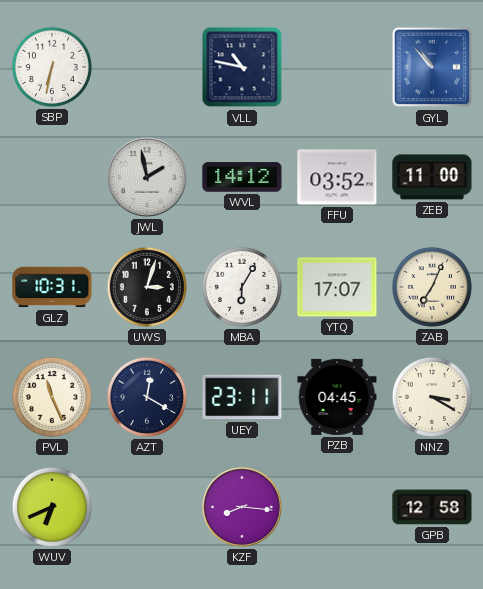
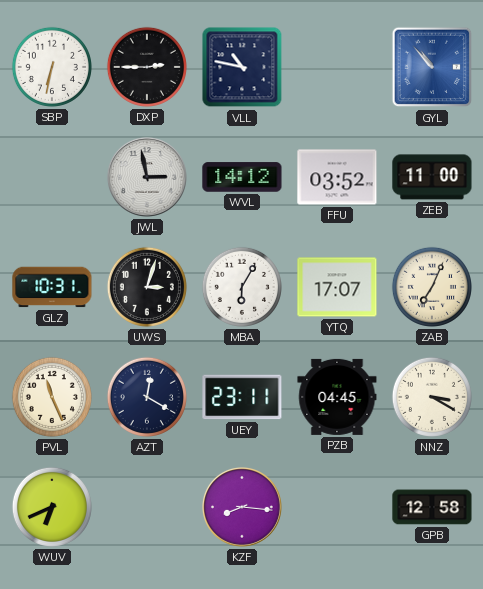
DXP: none -> 2:45
JWL: 1:58 -> 2:58
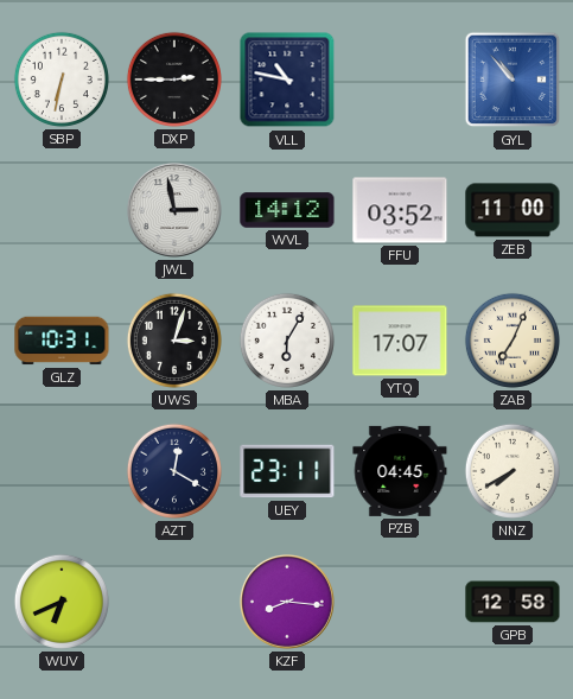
PVL: 11:26 -> none
NNZ: 3:20 -> 7:40
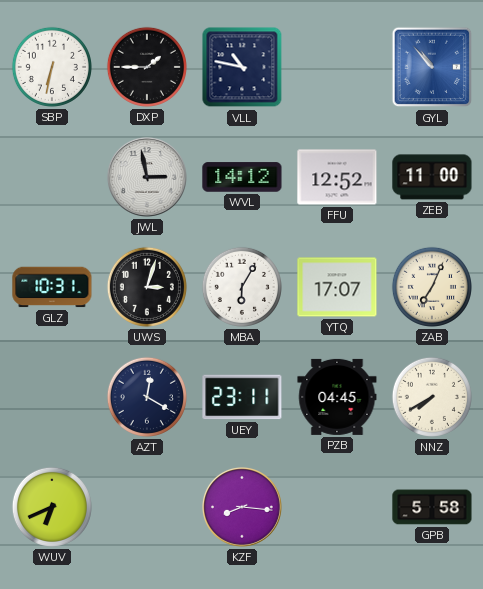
DXP: 2:45 -> 1:45
FFU: 03:52 -> 12:52
GPB: 12:58 -> 5:58
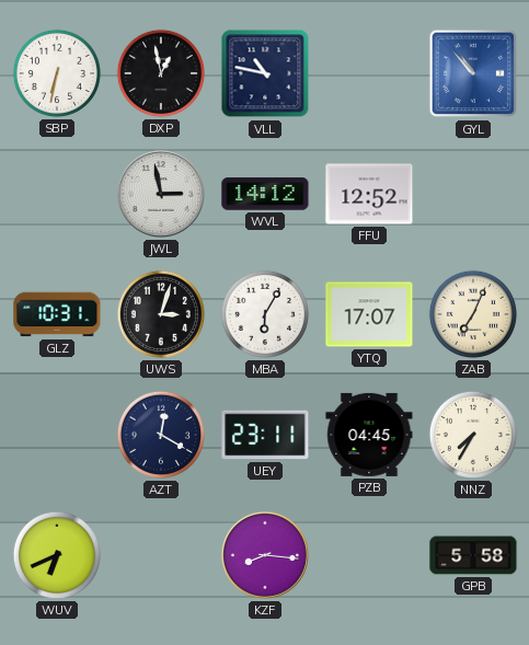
DXP: 1:45 -> 12:58
ZEB: 11:00 -> none
NNZ: 7:40 -> 7:35
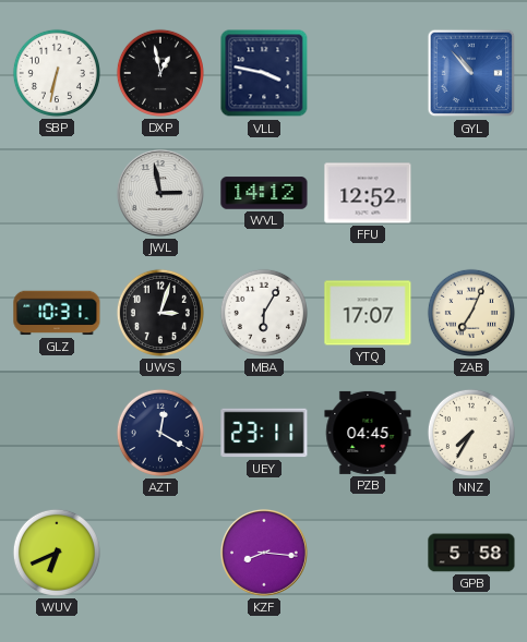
VLL: 10:47 -> 3:47
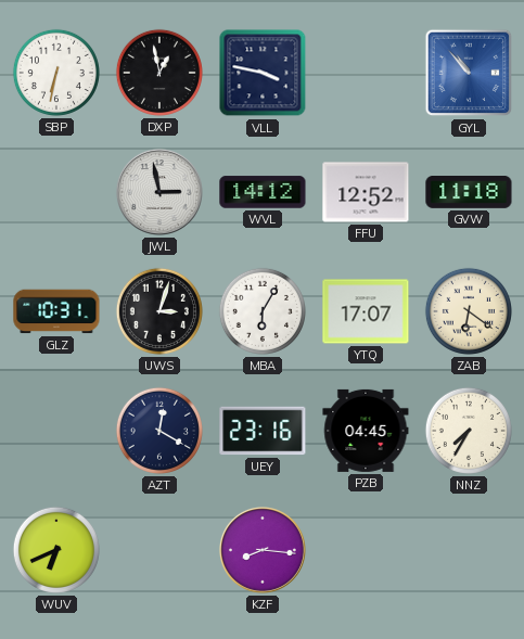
GVW: none -> 11:18
ZAB: 7:04 -> 6:21
UEY: 23:11 -> 23:16
GPB: 5:58 -> none
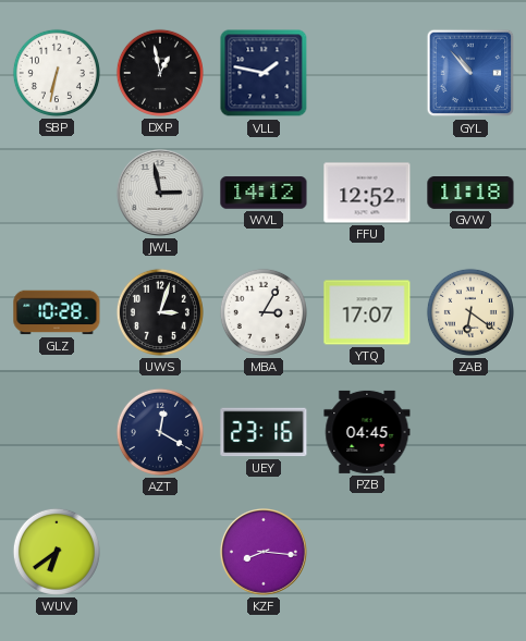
VLL: 3:47 -> 1:47
GLZ: 10:31 -> 10:28
MBA: 6:05 -> 3:05
NNZ: 7:35 -> none
WUV: 6:41 -> 6:39
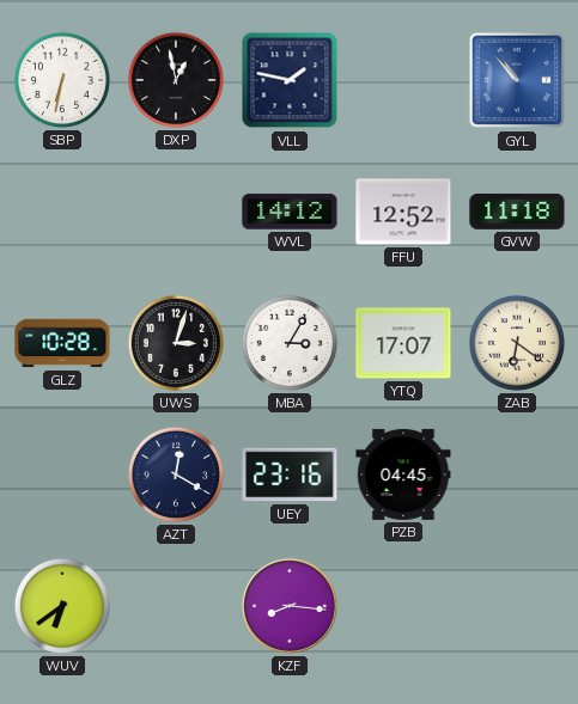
JWL: 2:58 -> none
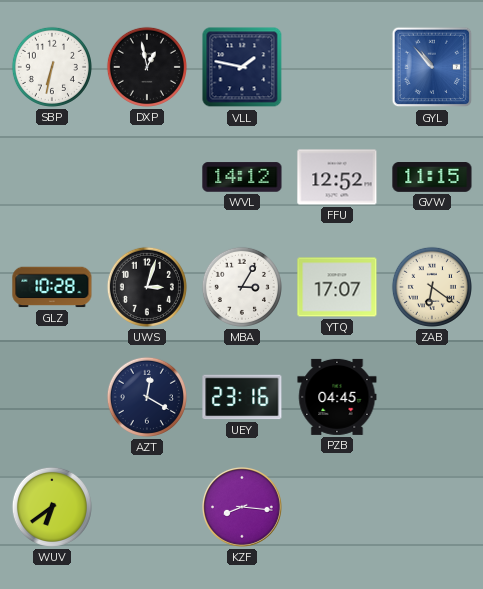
GVW: 11:18 -> 11:15
